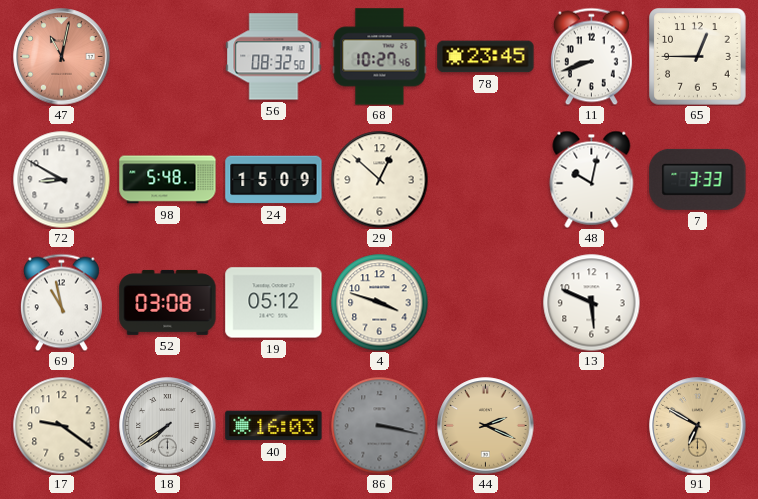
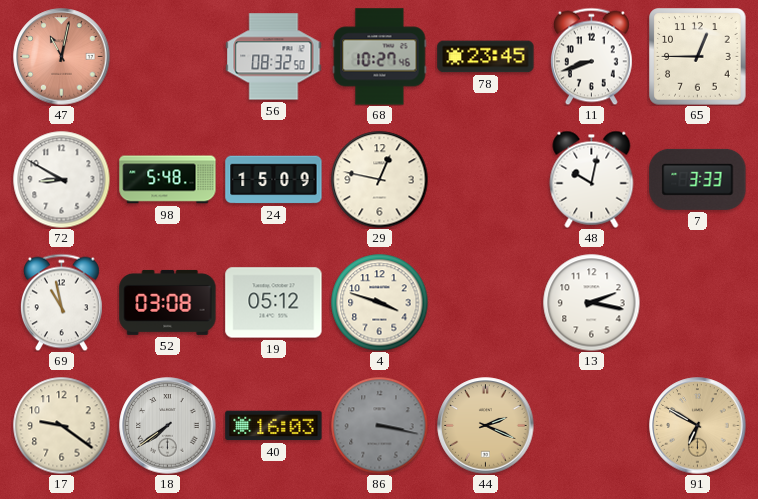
29: 12:52 -> 12:47
13: 5:49 -> 2:17
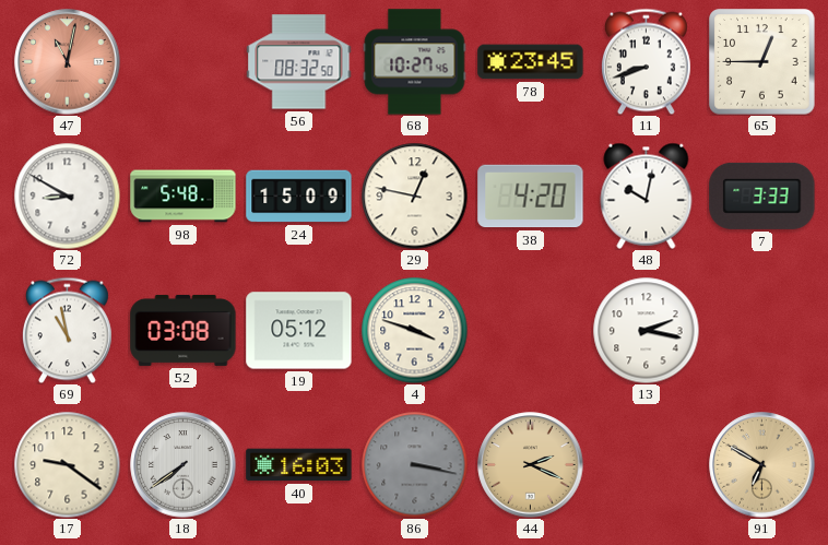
38: none -> 4:20
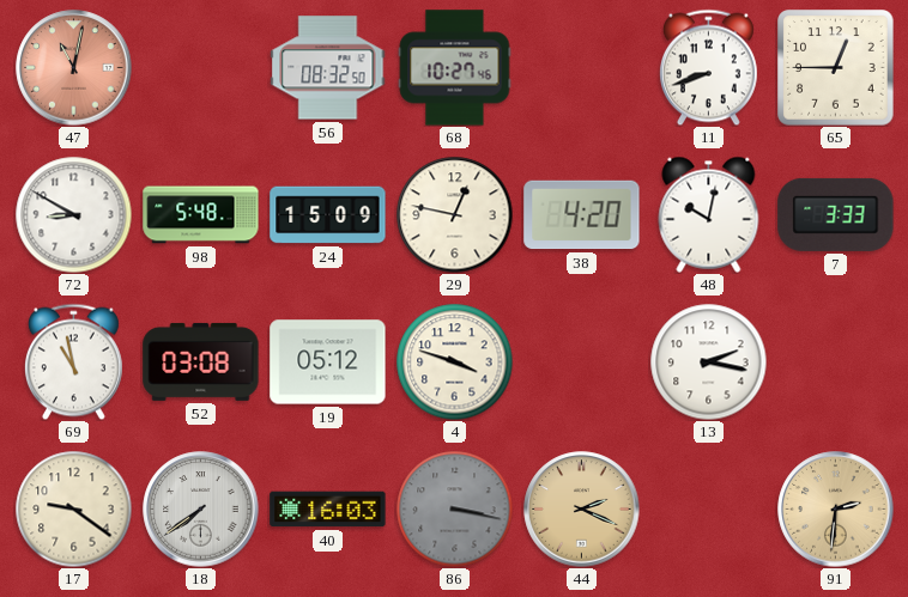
78: 23:45 -> none
91: 6:50 -> 2:31
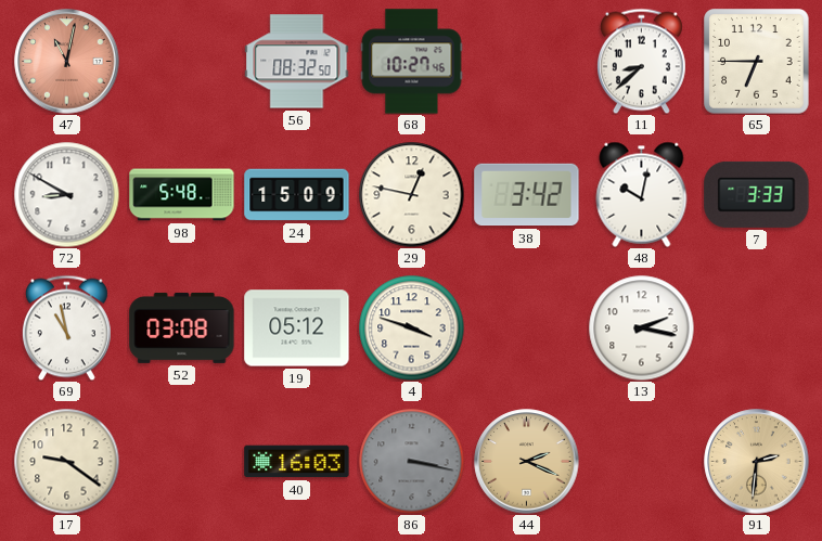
11: 8:42 -> 8:38
65: 12:45 -> 6:45
38: 4:20 -> 3:42
18: 7:39 -> none
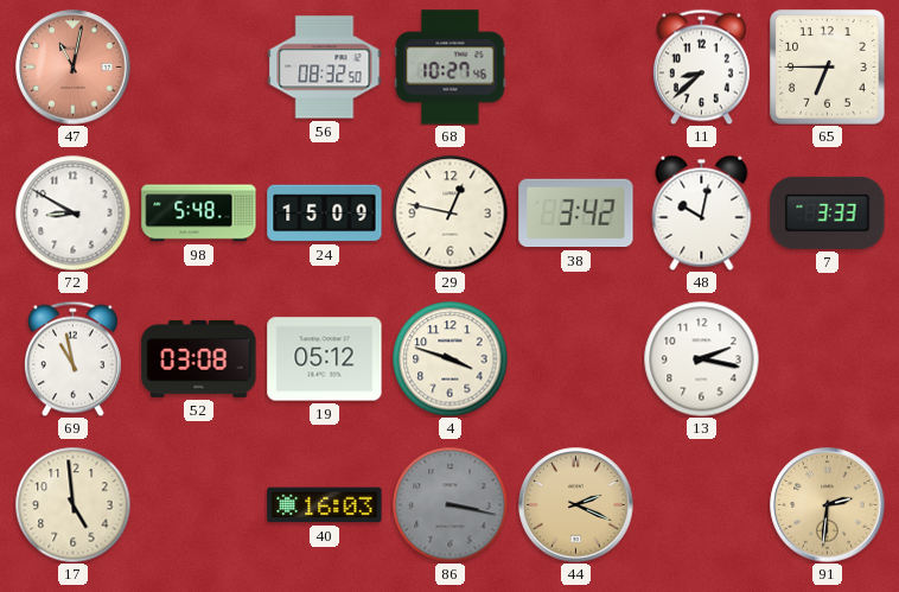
17: 9:21 -> 4:59
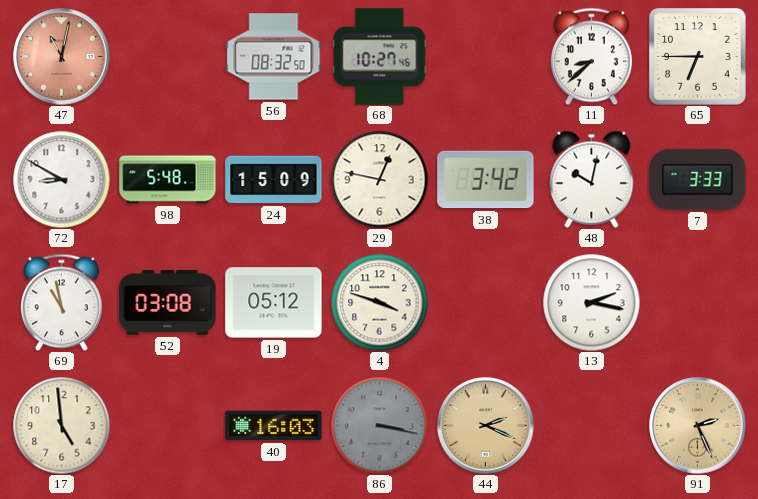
91: 2:31 -> 2:26
